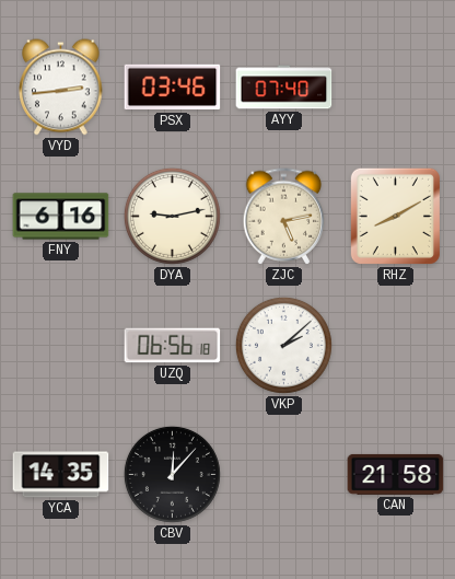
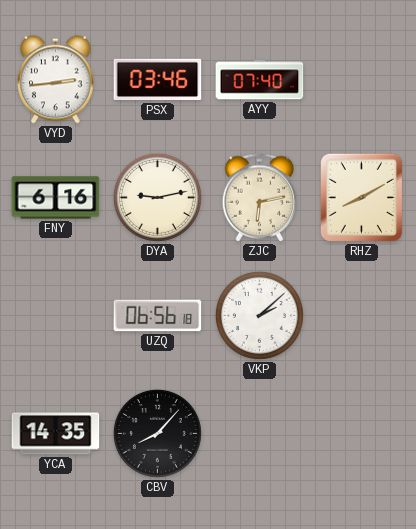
ZJC: 5:13 -> 6:13
CBV: 12:07 -> 8:07
CAN: 21:58 -> none
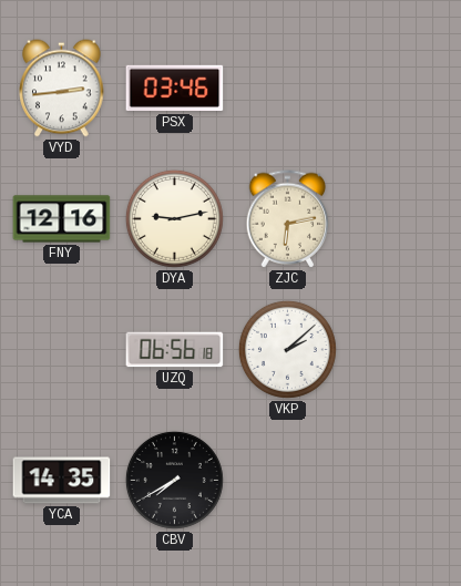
AYY: 07:40 -> none
FNY: 6:16 -> 12:16
RHZ: 8:10 -> none
CBV: 8:07 -> 7:40
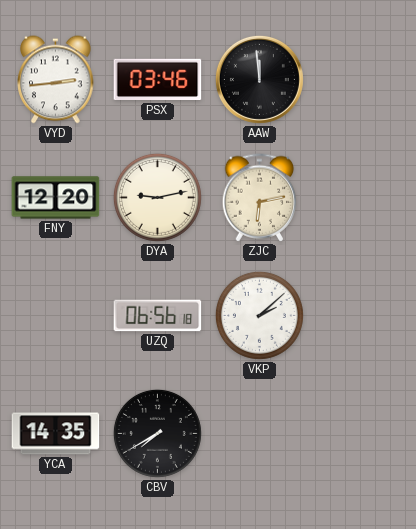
AAW: none -> 11:59
FNY: 12:16 -> 12:20
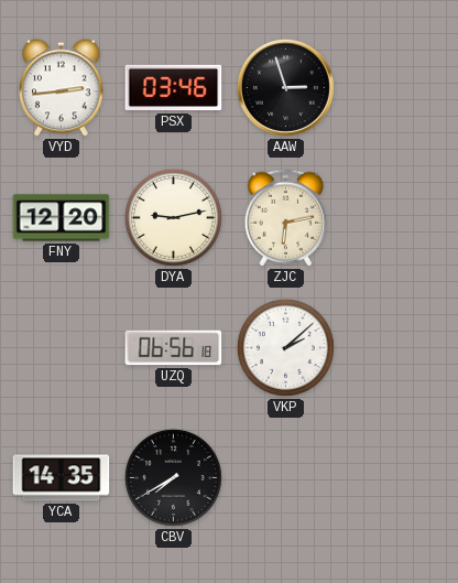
AAW: 11:59 -> 2:57
